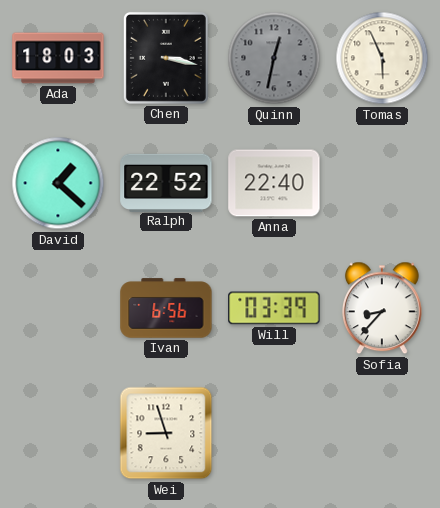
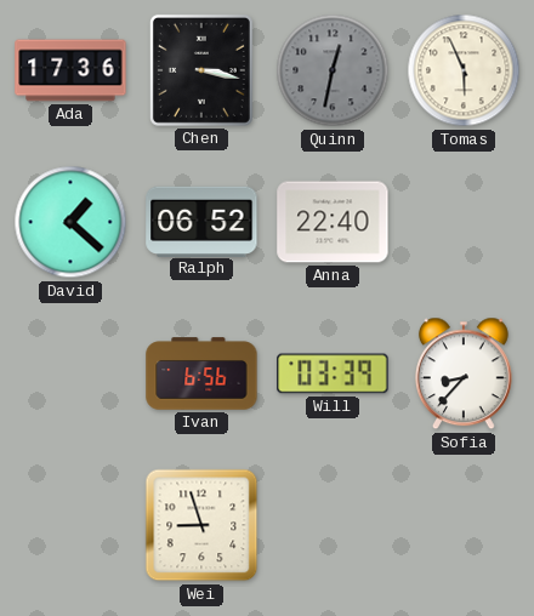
Ada: 18:03 -> 17:36
Ralph: 22:52 -> 06:52
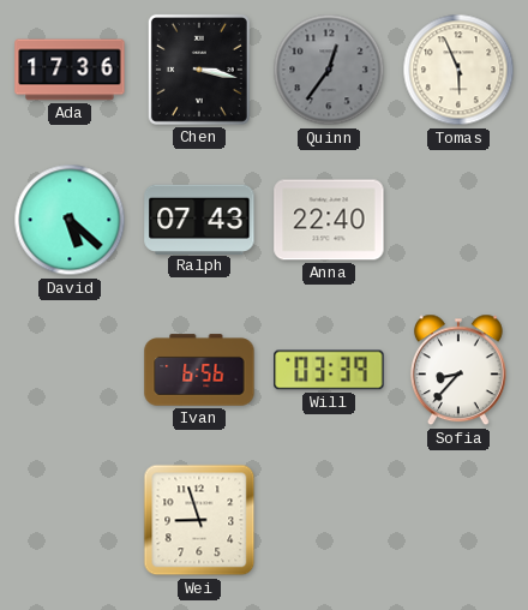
Quinn: 12:32 -> 12:36
David: 1:22 -> 5:22
Ralph: 06:52 -> 07:43
